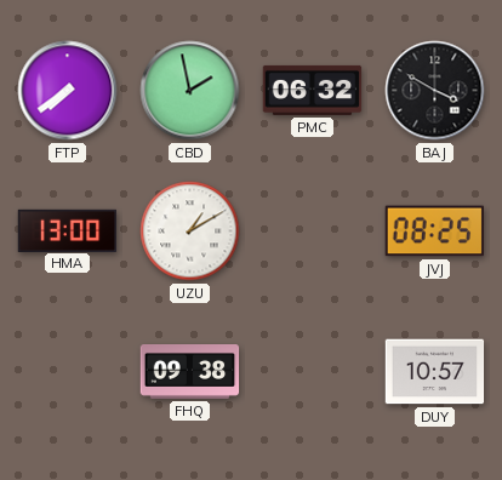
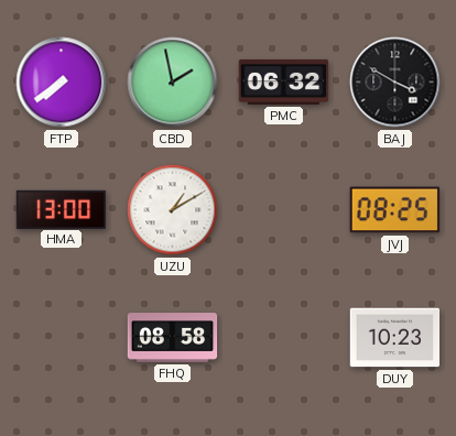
FHQ: 09:38 -> 08:58
DUY: 10:57 -> 10:23
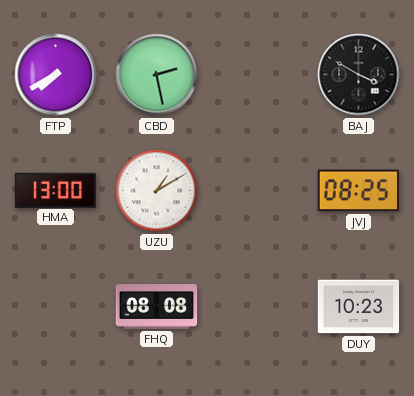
FTP: 7:39 -> 7:40
CBD: 1:58 -> 2:28
PMC: 06:32 -> none
FHQ: 08:58 -> 08:08
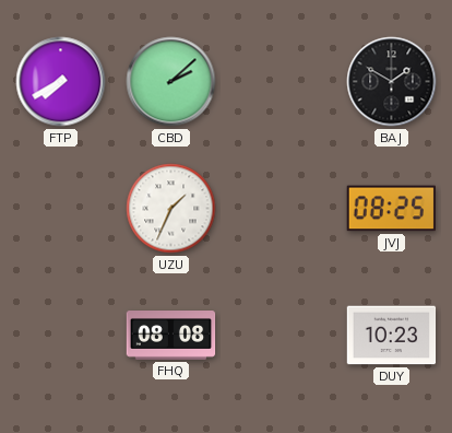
CBD: 2:28 -> 2:08
BAJ: 3:50 -> 1:50
HMA: 13:00 -> none
UZU: 1:10 -> 1:34
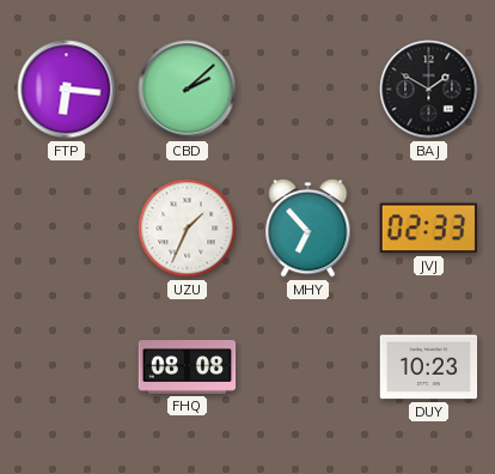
FTP: 7:40 -> 6:16
MHY: none -> 6:53
JVJ: 08:25 -> 02:33
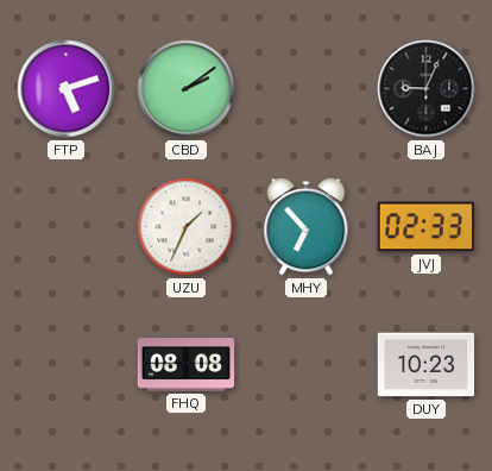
FTP: 6:16 -> 5:12
CBD: 2:08 -> 2:09
BAJ: 1:50 -> 9:04
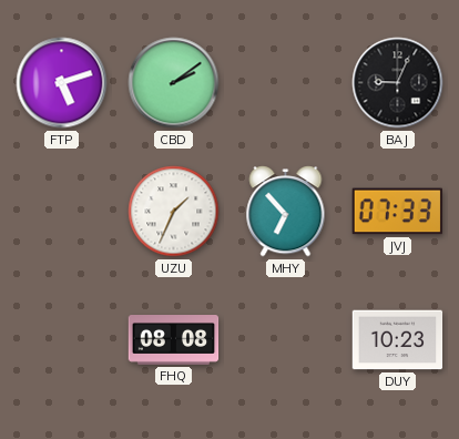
JVJ: 02:33 -> 07:33
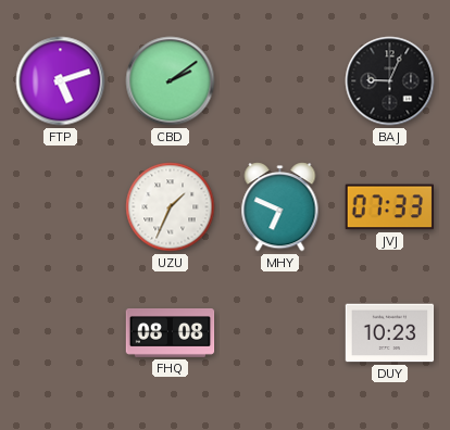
MHY: 6:53 -> 6:49
